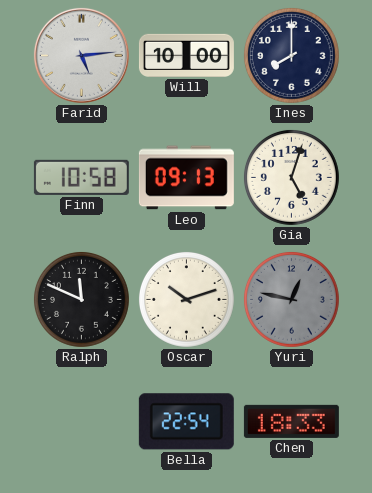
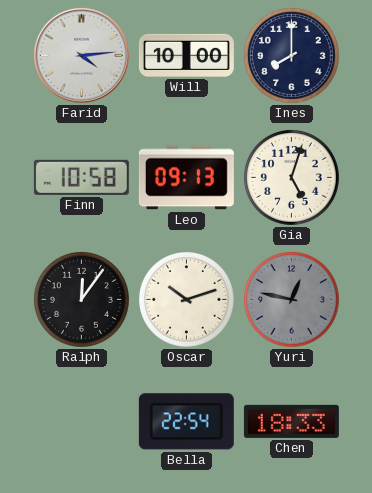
Farid: 5:14 -> 4:14
Ralph: 11:49 -> 12:06
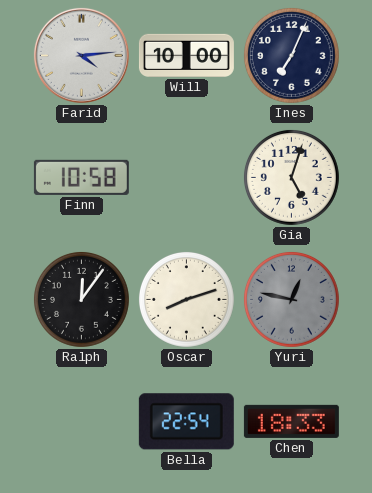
Ines: 8:00 -> 7:04
Leo: 09:13 -> none
Oscar: 10:12 -> 8:12
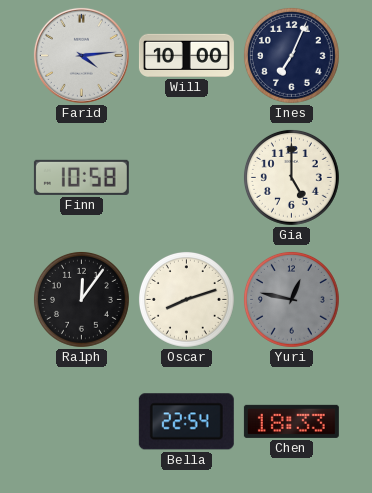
Gia: 5:03 -> 5:00
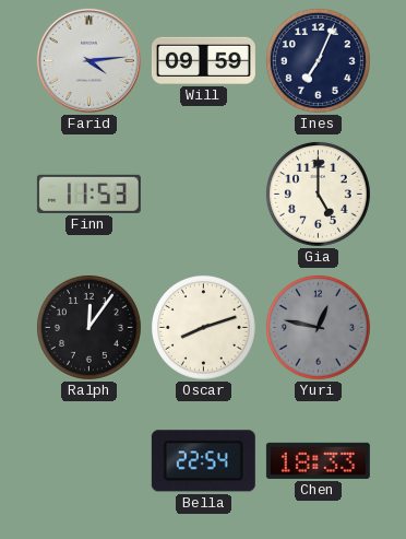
Will: 10:00 -> 09:59
Finn: 10:58 -> 11:53
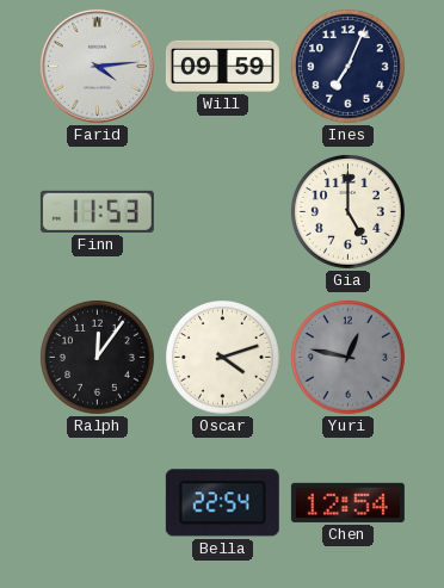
Oscar: 8:12 -> 4:12
Chen: 18:33 -> 12:54
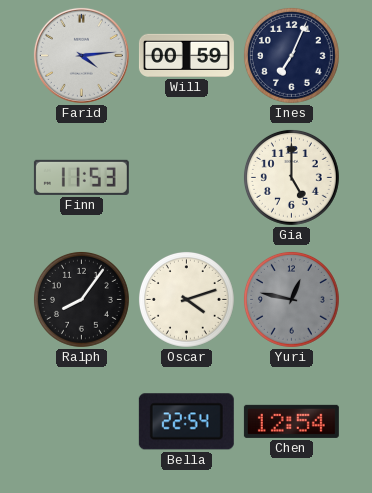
Will: 09:59 -> 00:59
Ralph: 12:06 -> 8:06
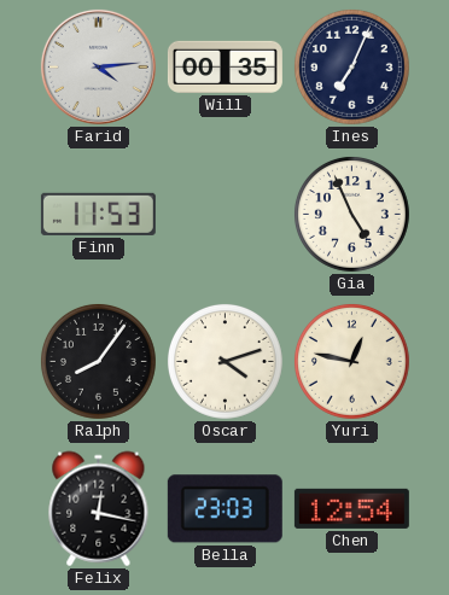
Will: 00:59 -> 00:35
Gia: 5:00 -> 4:56
Yuri dial: grey -> cream
Felix: none -> 12:17
Bella: 22:54 -> 23:03
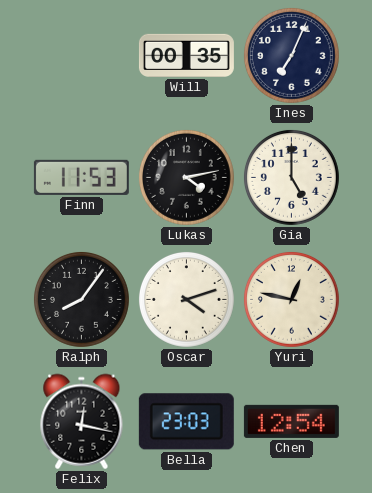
Farid: 4:14 -> none
Lukas: none -> 4:13
Gia: 4:56 -> 5:00
